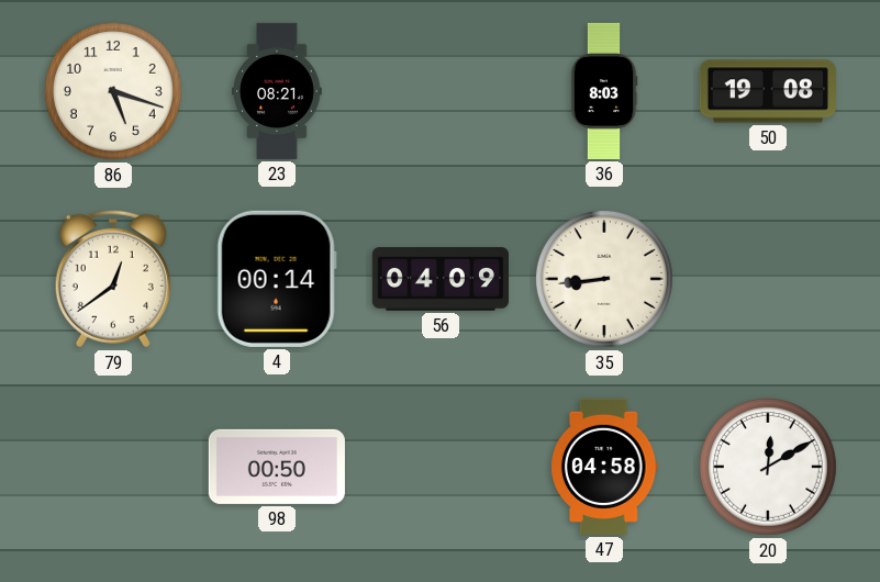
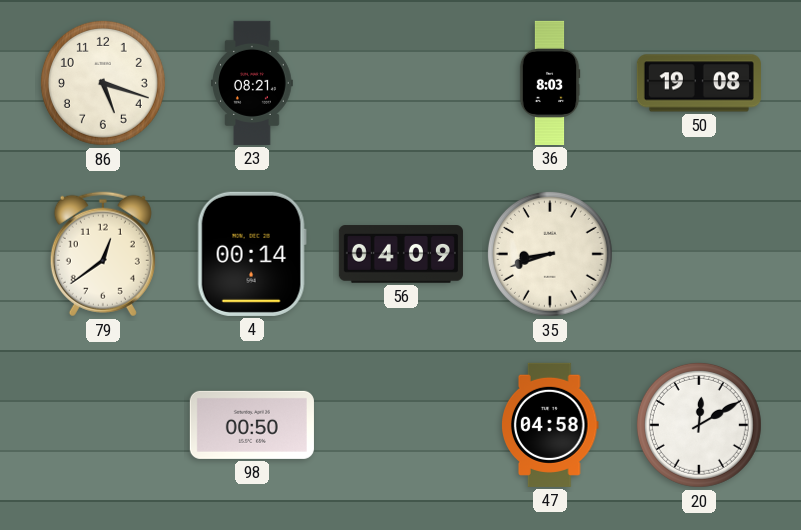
35: 8:44 -> 8:42
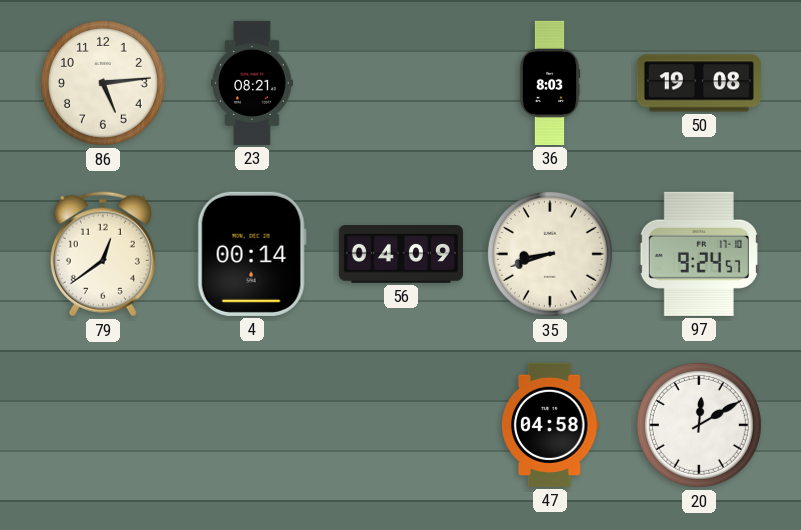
86: 5:18 -> 5:14
97: none -> 9:24
98: 00:50 -> none
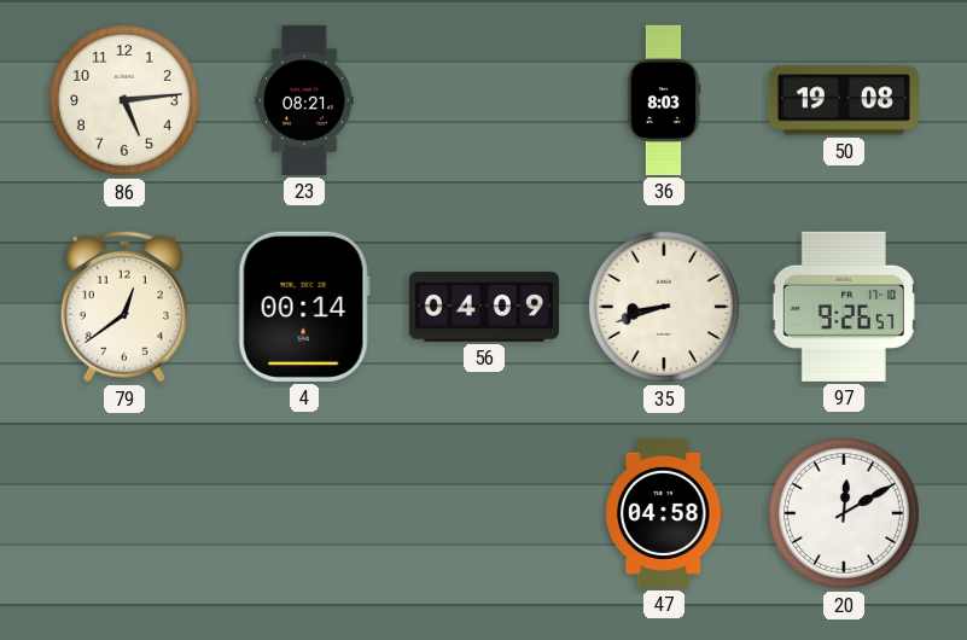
97: 9:24 -> 9:26
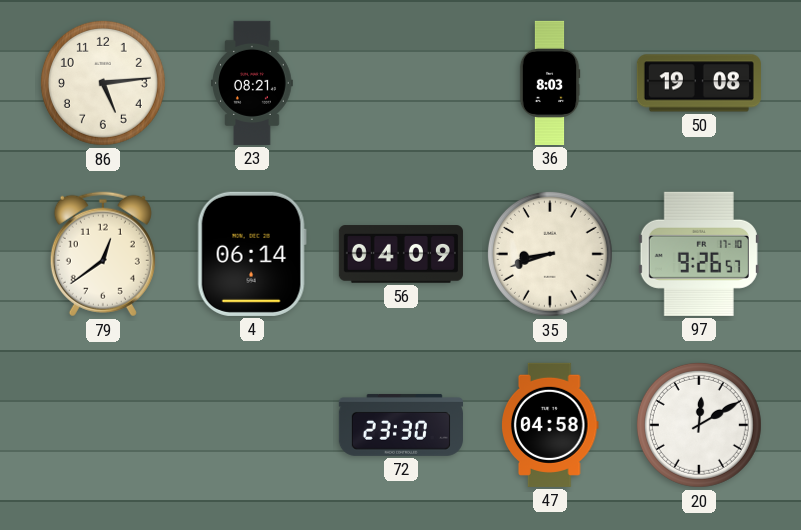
4: 00:14 -> 06:14
72: none -> 23:30
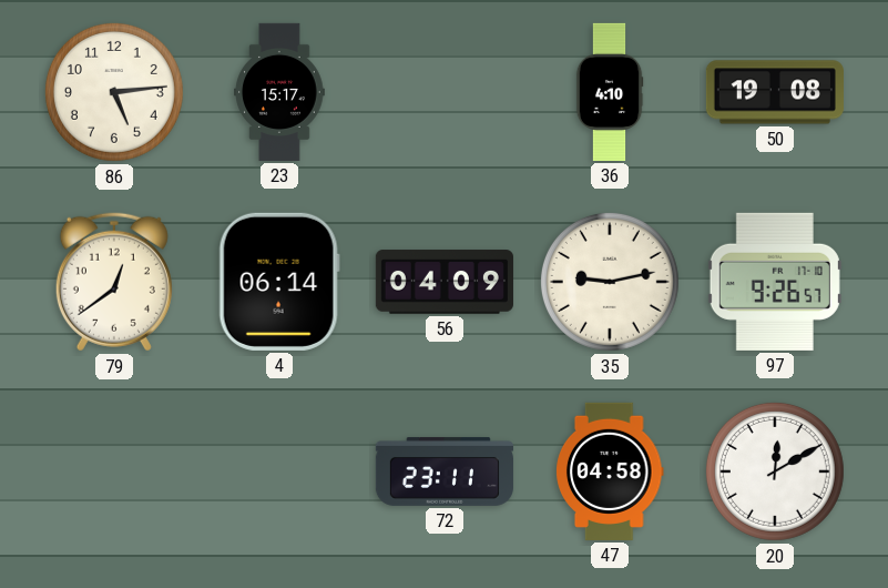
23: 08:21 -> 15:17
36: 8:03 -> 4:10
35: 8:42 -> 9:13
72: 23:30 -> 23:11
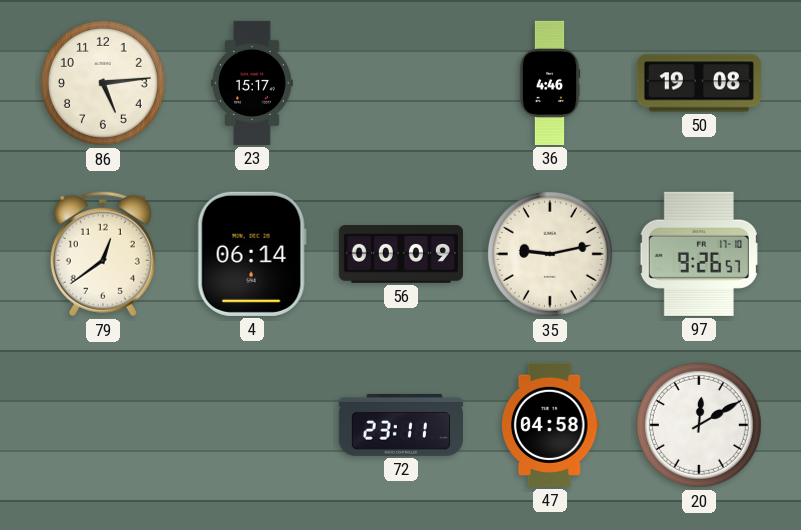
36: 4:10 -> 4:46
56: 04:09 -> 00:09
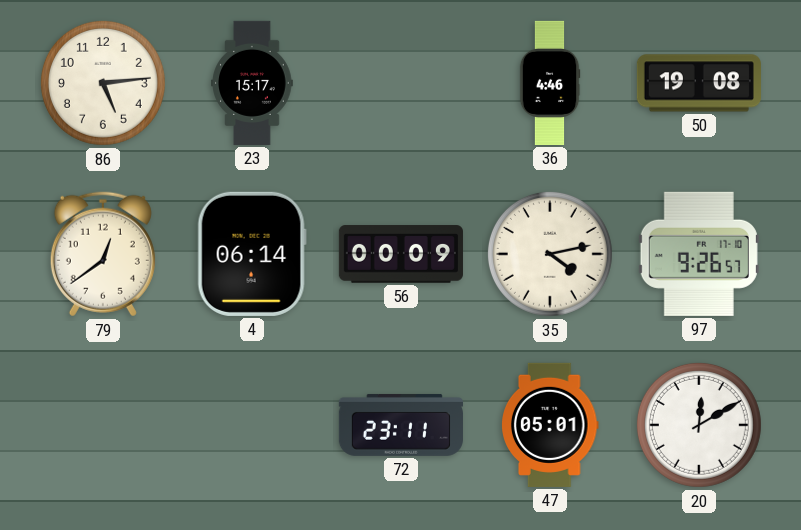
35: 9:13 -> 4:13
47: 04:58 -> 05:01
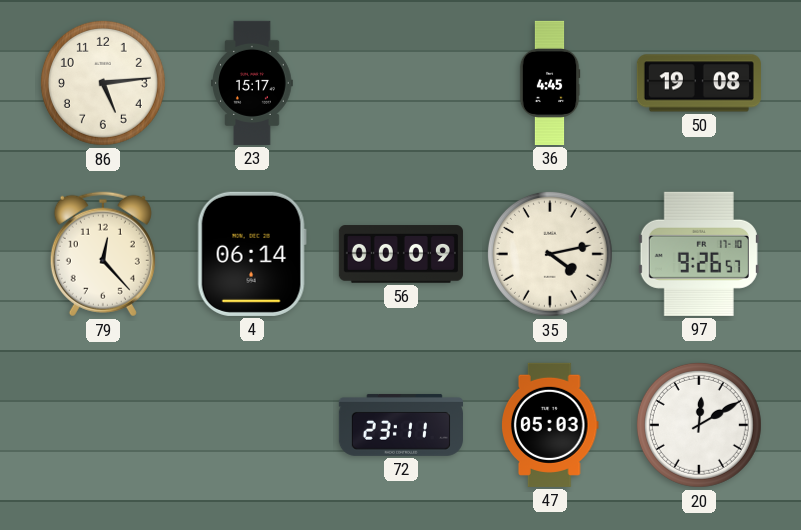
36: 4:46 -> 4:45
79: 12:39 -> 12:23
47: 05:01 -> 05:03
